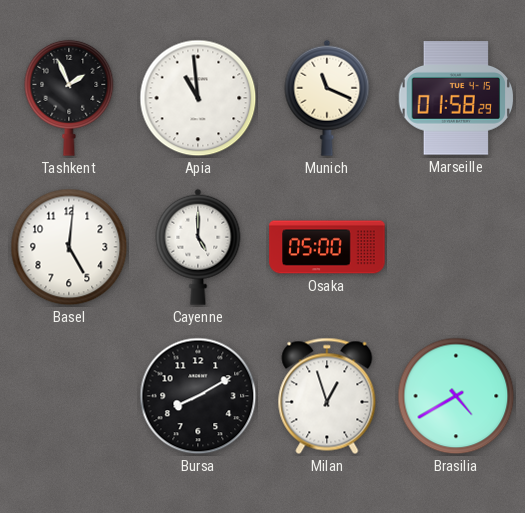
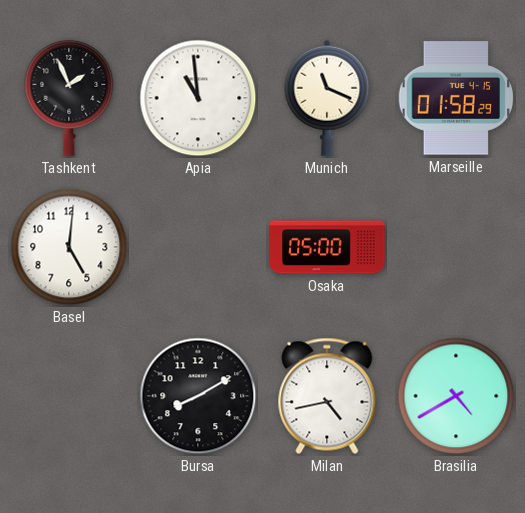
Cayenne: 5:00 -> none
Milan: 12:57 -> 4:43
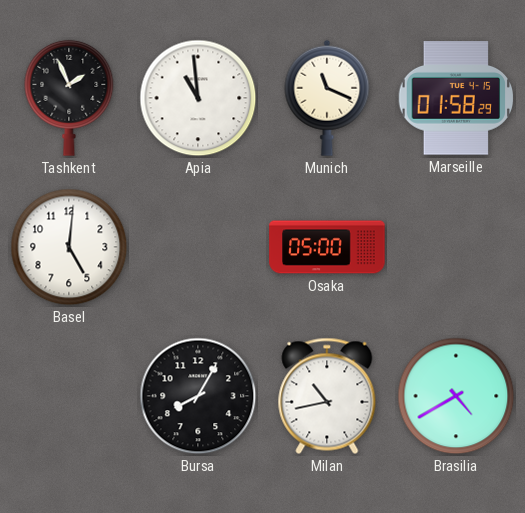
Bursa: 8:10 -> 8:05
Milan: 4:43 -> 10:43
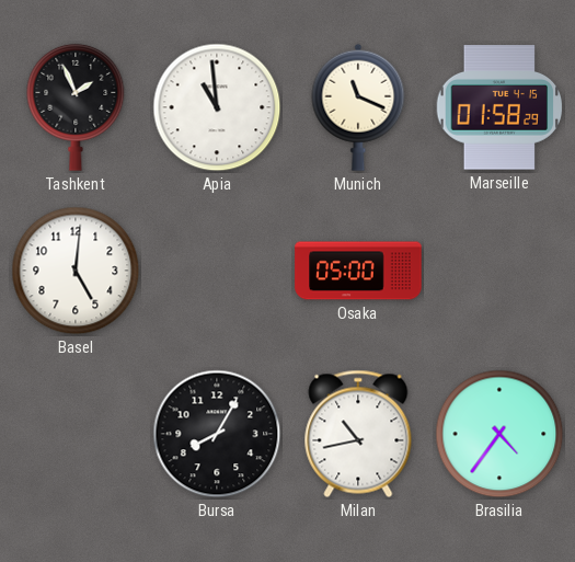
Brasilia: 4:40 -> 4:36
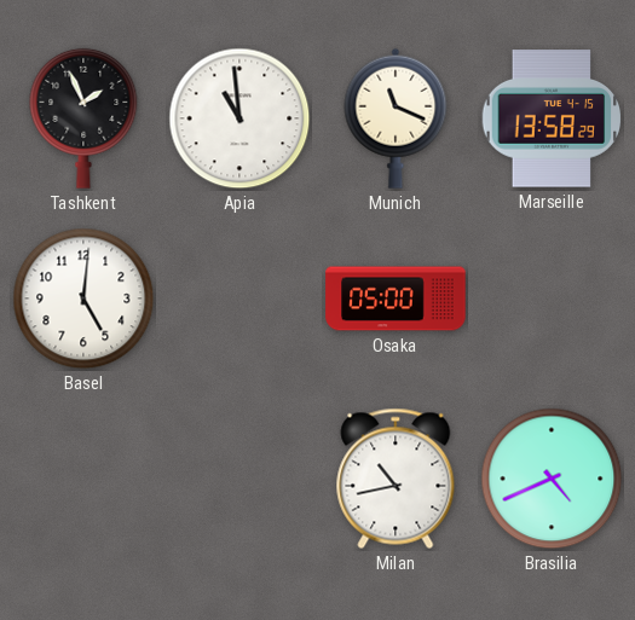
Marseille: 01:58 -> 13:58
Bursa: 8:05 -> none
Brasilia: 4:36 -> 4:41
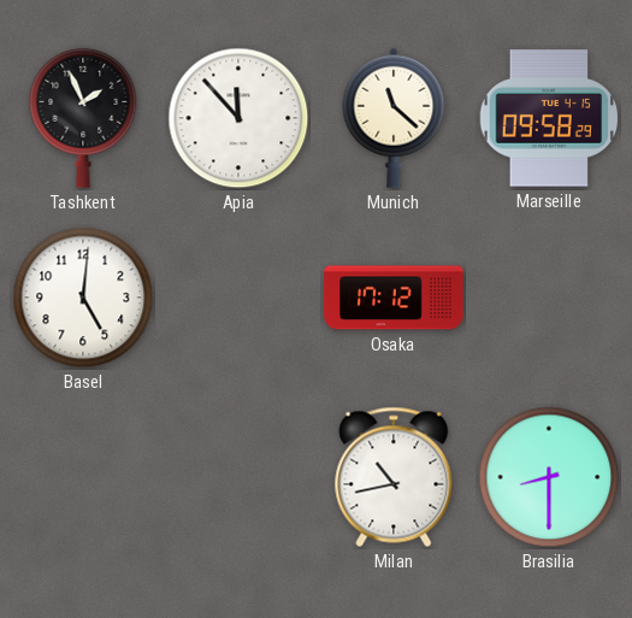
Apia: 10:59 -> 11:53
Munich: 11:19 -> 11:22
Marseille: 13:58 -> 09:58
Osaka: 05:00 -> 17:12
Brasilia: 4:41 -> 8:30
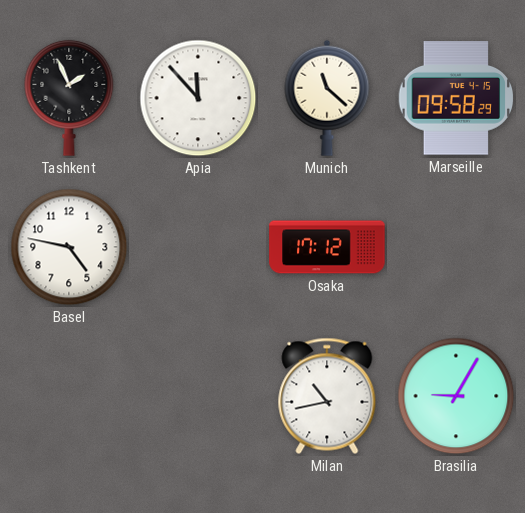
Basel: 5:01 -> 4:47
Brasilia: 8:30 -> 9:05
